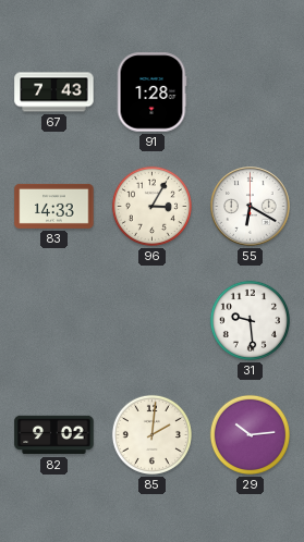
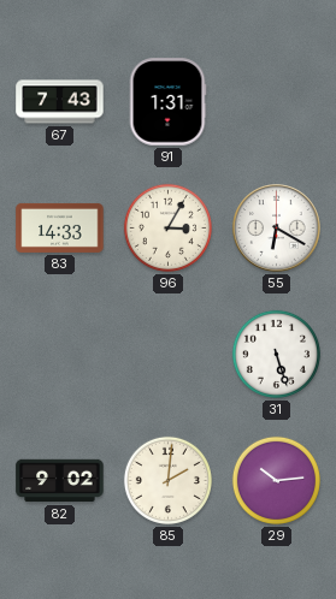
91: 1:28 -> 1:31
31: 9:29 -> 5:27
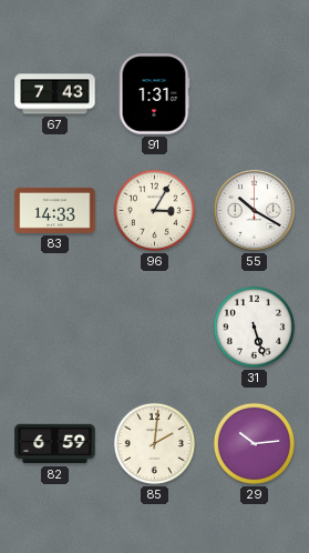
55: 6:20 -> 10:20
82: 9:02 -> 6:59
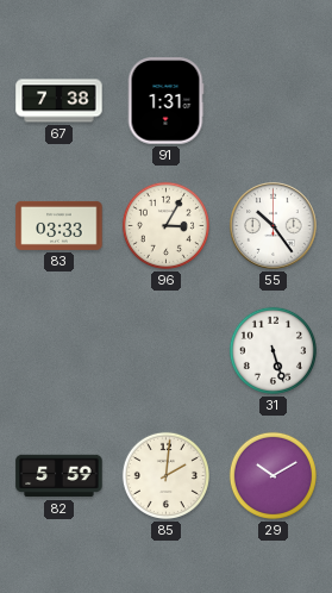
67: 7:43 -> 7:38
83: 14:33 -> 03:33
55: 10:20 -> 10:24
82: 6:59 -> 5:59
29: 10:14 -> 10:10
